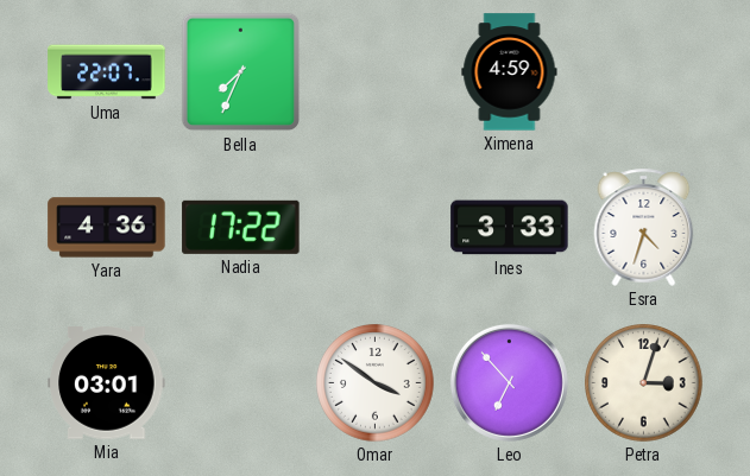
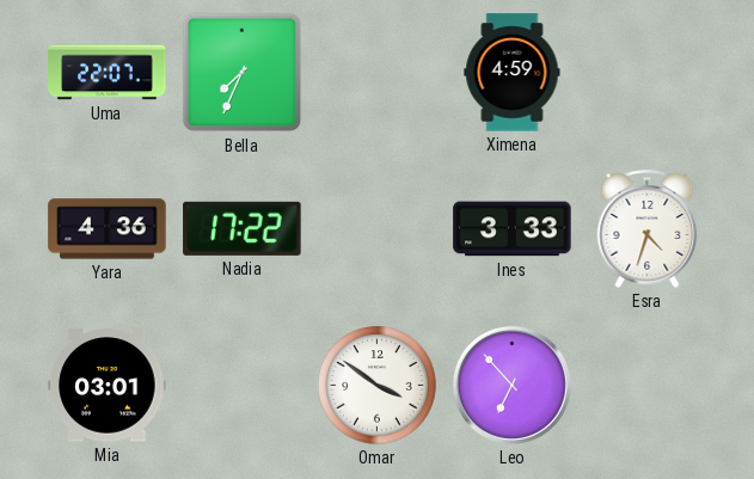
Petra: 3:03 -> none
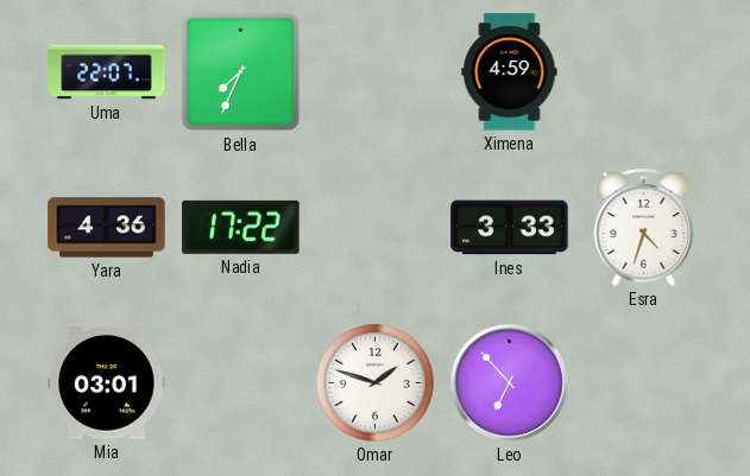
Omar: 3:51 -> 1:48
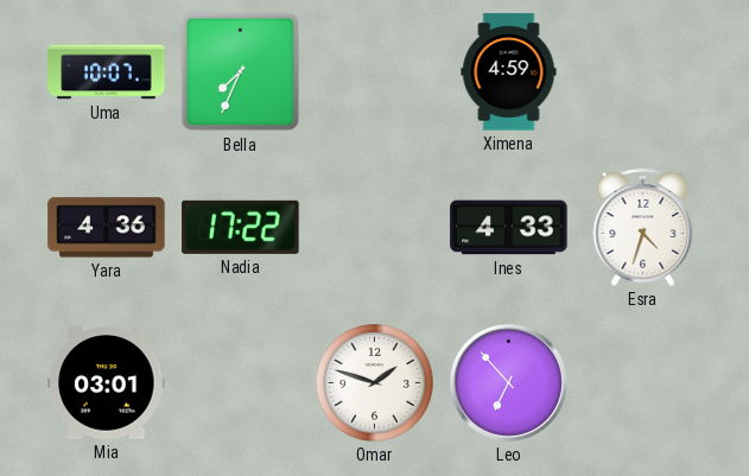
Uma: 22:07 -> 10:07
Ines: 3:33 -> 4:33
